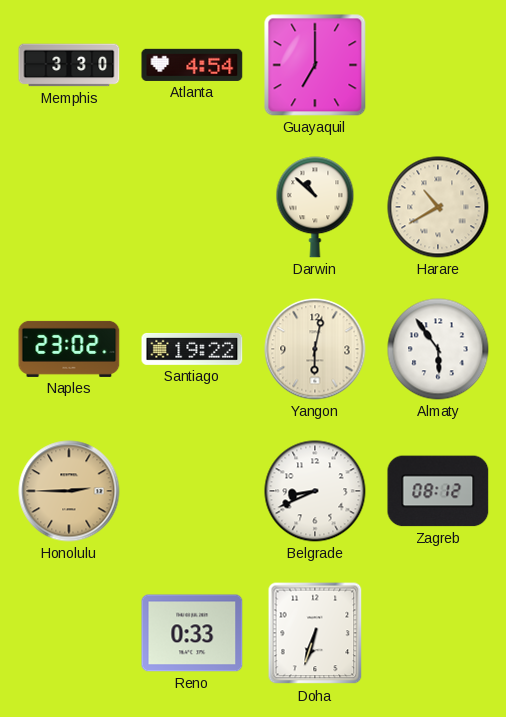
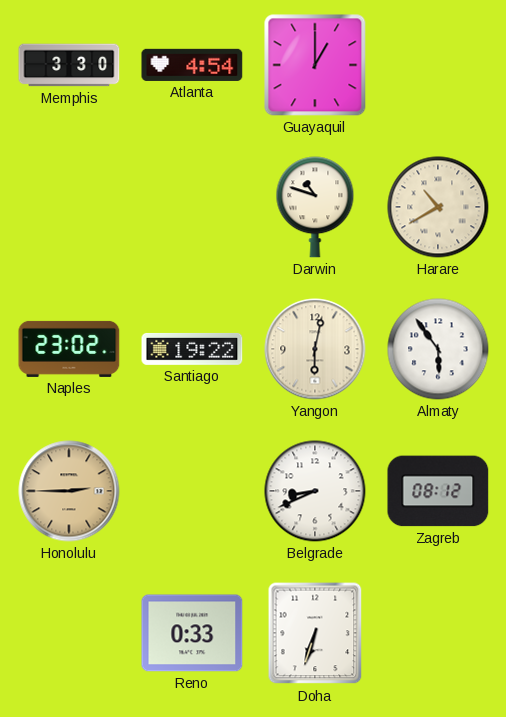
Guayaquil: 7:00 -> 1:00
Darwin: 10:52 -> 10:48
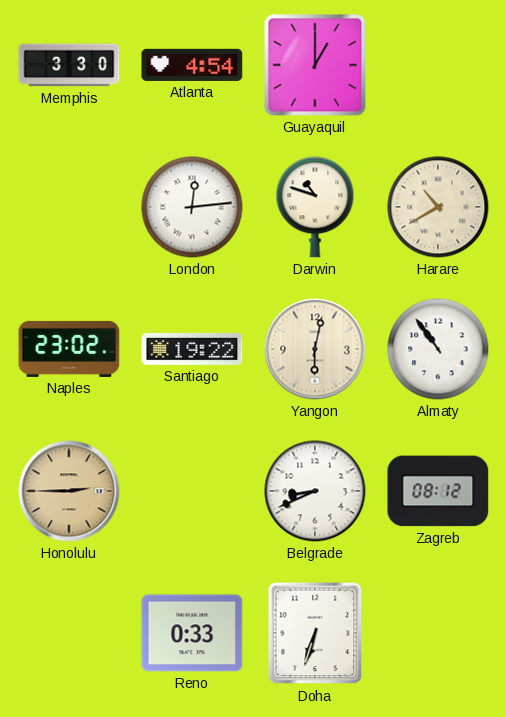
London: none -> 12:14
Almaty: 5:54 -> 10:54
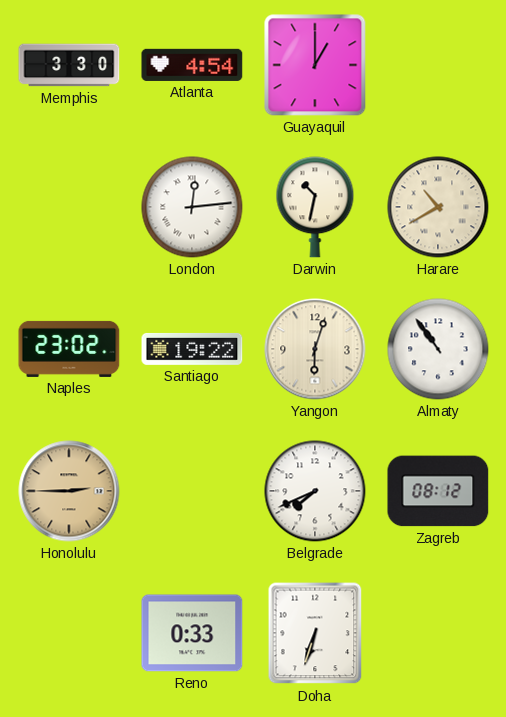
Darwin: 10:48 -> 10:32
Yangon: 6:02 -> 6:03
Belgrade: 8:41 -> 7:41
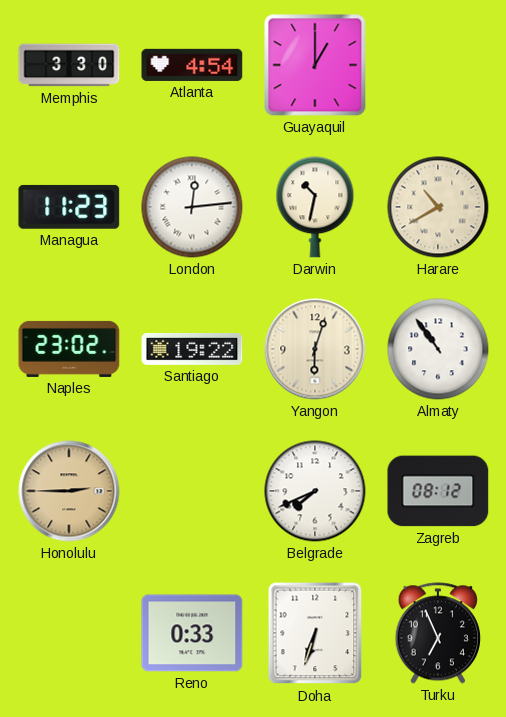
Managua: none -> 11:23
Turku: none -> 6:56
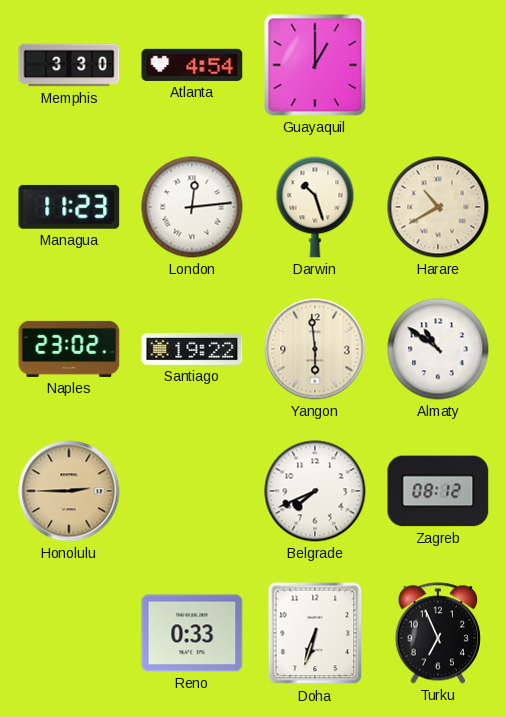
Darwin: 10:32 -> 10:27
Yangon: 6:03 -> 5:59
Almaty: 10:54 -> 10:51
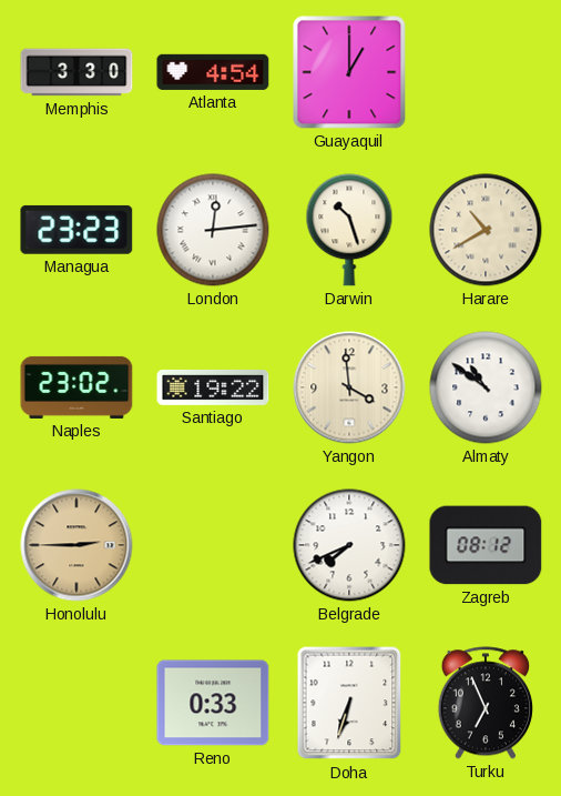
Managua: 11:23 -> 23:23
Yangon: 5:59 -> 3:59
